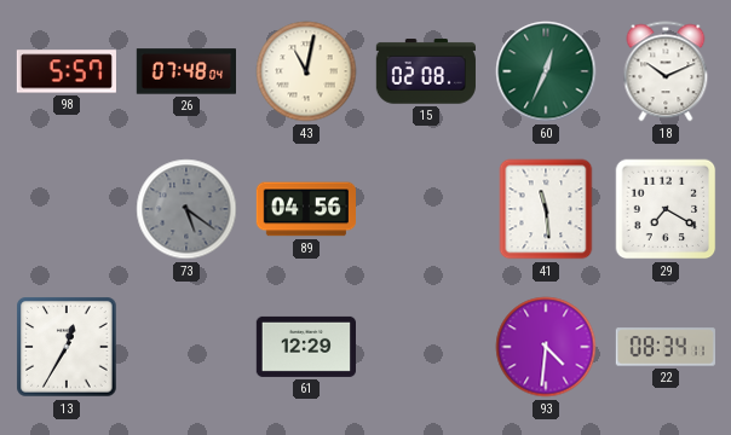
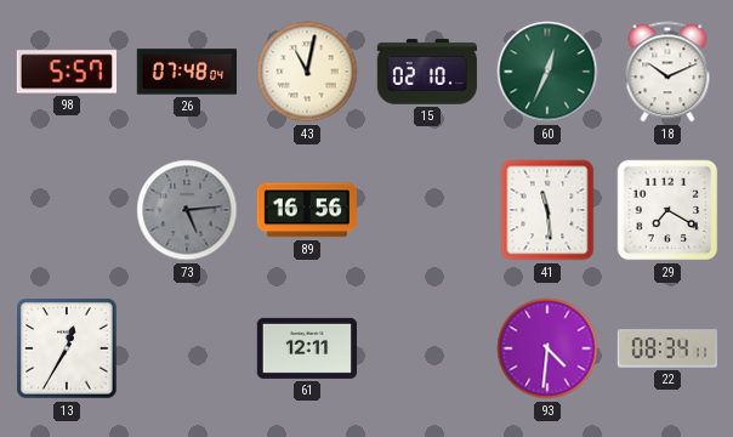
15: 02:08 -> 02:10
73: 5:21 -> 5:14
89: 04:56 -> 16:56
61: 12:29 -> 12:11
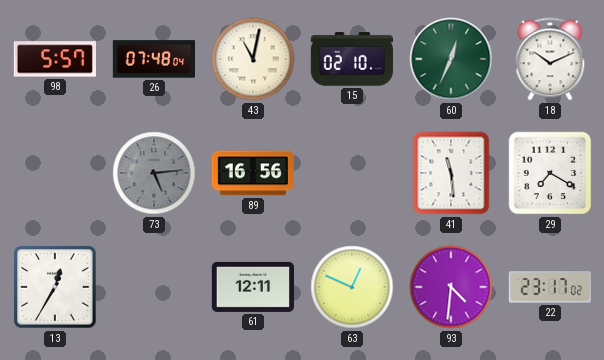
63: none -> 12:49
22: 08:34 -> 23:17
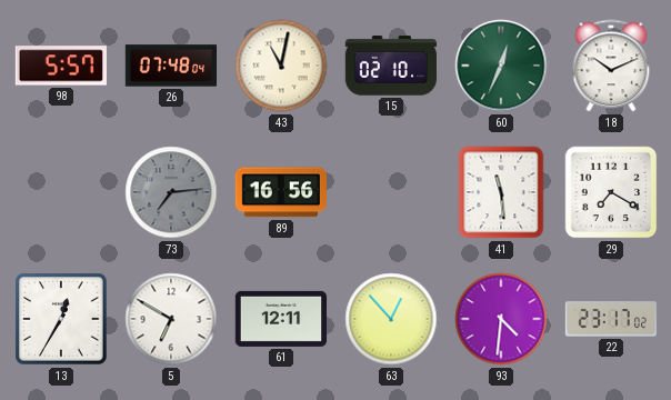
73: 5:14 -> 7:14
5: none -> 6:50
63: 12:49 -> 12:53
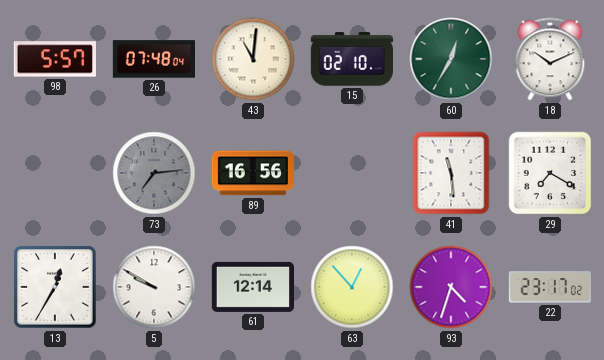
43: 11:02 -> 11:01
60: 12:34 -> 12:35
5: 6:50 -> 9:50
61: 12:11 -> 12:14
93: 4:31 -> 4:33
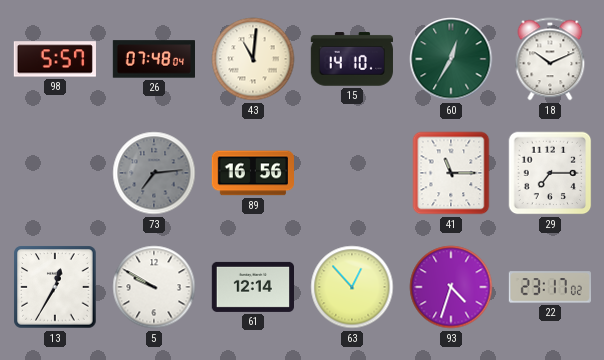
15: 02:10 -> 14:10
41: 11:29 -> 11:15
29: 7:20 -> 7:15
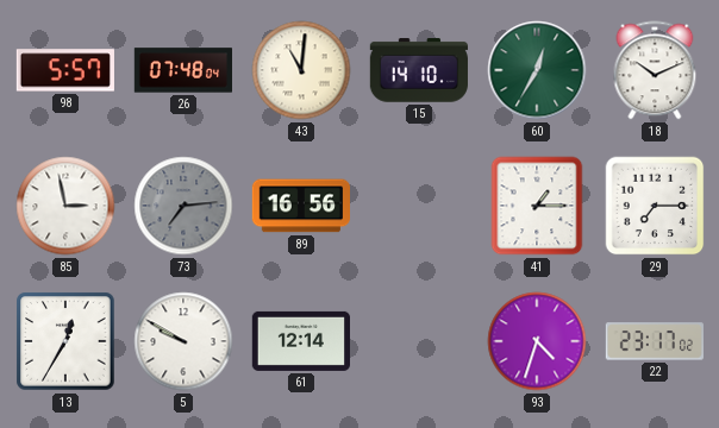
85: none -> 2:58
41: 11:15 -> 1:15
63: 12:53 -> none
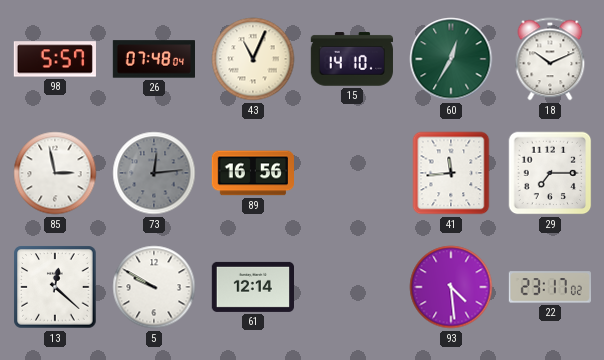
43: 11:01 -> 11:04
73: 7:14 -> 12:14
41: 1:15 -> 11:44
13: 12:35 -> 12:22
93: 4:33 -> 4:29
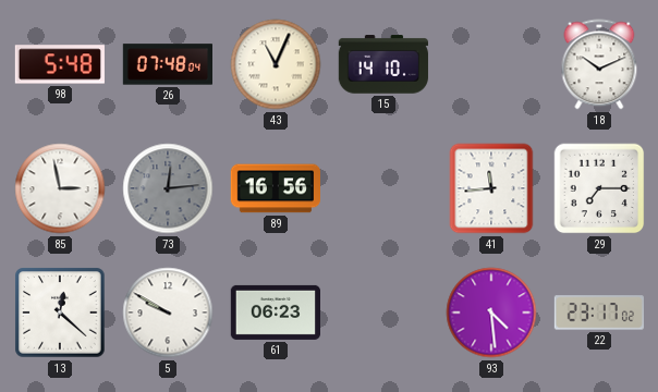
98: 5:57 -> 5:48
60: 12:35 -> none
61: 12:14 -> 06:23
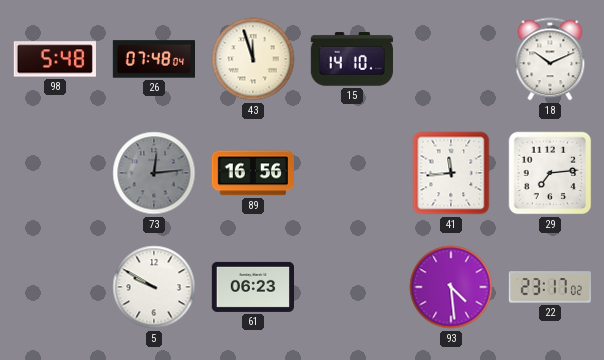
43: 11:04 -> 11:57
85: 2:58 -> none
29: 7:15 -> 7:14
13: 12:22 -> none
